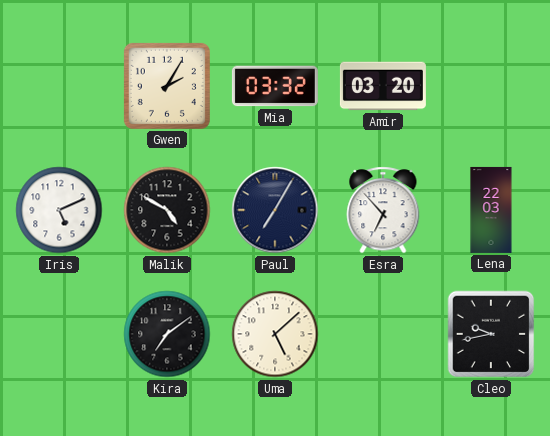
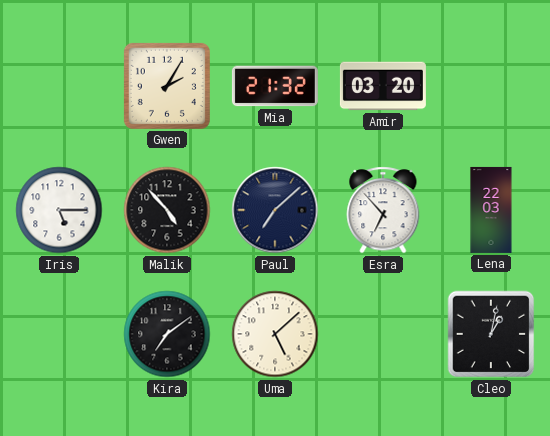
Mia: 03:32 -> 21:32
Iris: 5:11 -> 5:15
Malik: 4:50 -> 4:53
Paul: 7:05 -> 7:08
Cleo: 9:43 -> 1:02
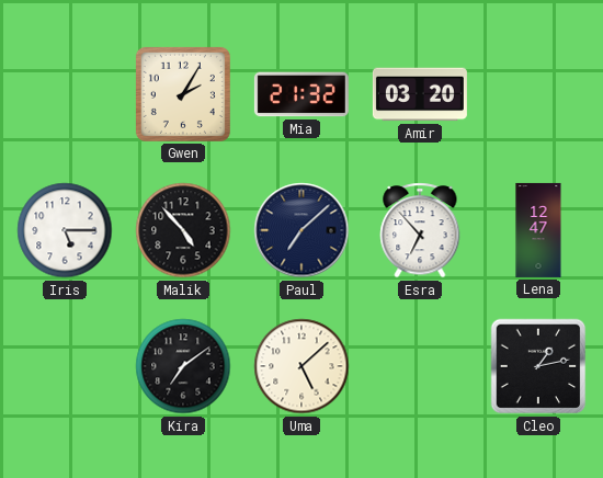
Lena: 22:03 -> 12:47
Cleo: 1:02 -> 1:13
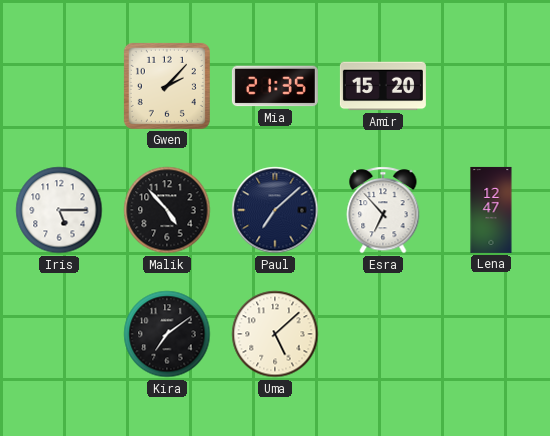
Gwen: 2:05 -> 2:07
Mia: 21:32 -> 21:35
Amir: 03:20 -> 15:20
Cleo: 1:13 -> none
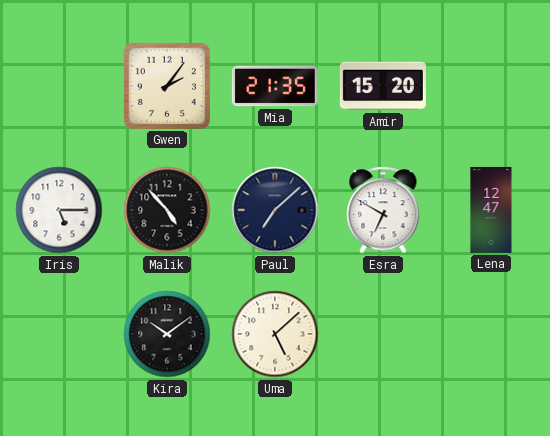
Gwen: 2:07 -> 2:06
Esra: 6:53 -> 6:50
Kira: 7:09 -> 10:09
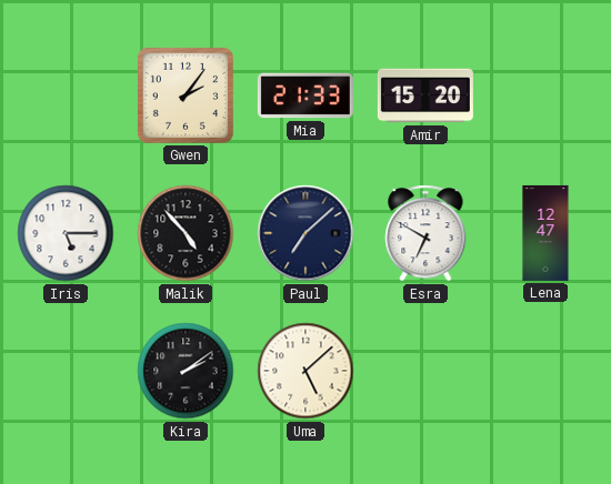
Mia: 21:35 -> 21:33
Kira: 10:09 -> 2:09
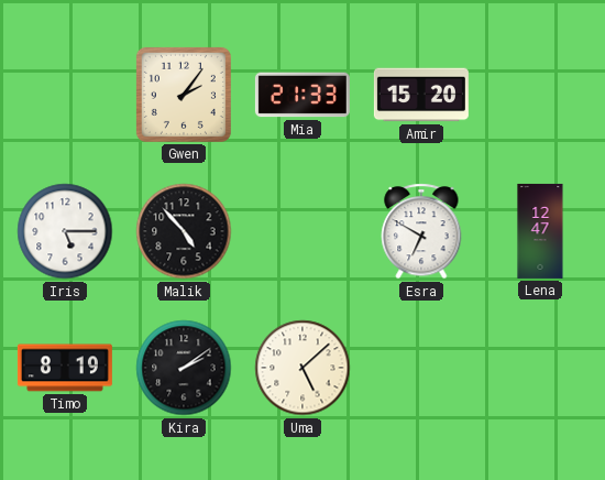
Paul: 7:08 -> none
Timo: none -> 8:19
